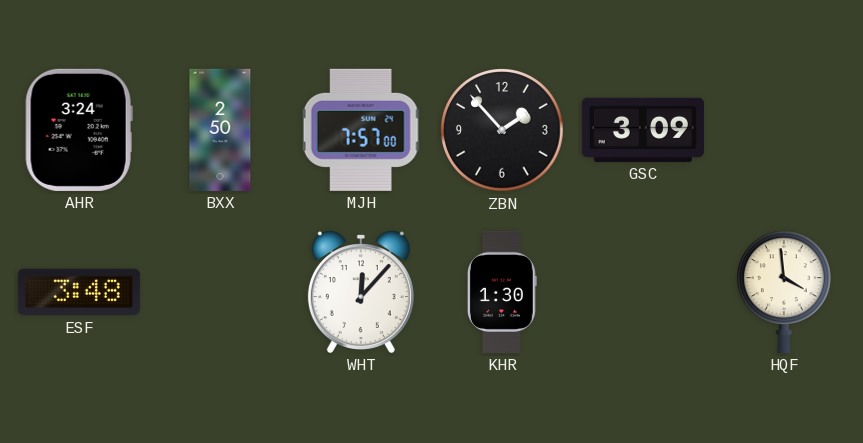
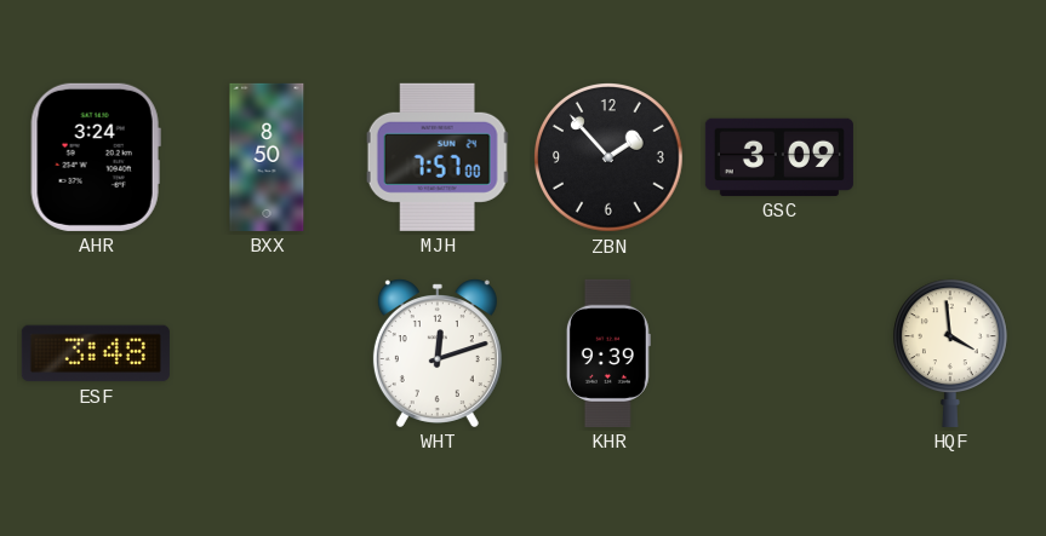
BXX: 2:50 -> 8:50
WHT: 12:07 -> 12:12
KHR: 1:30 -> 9:39
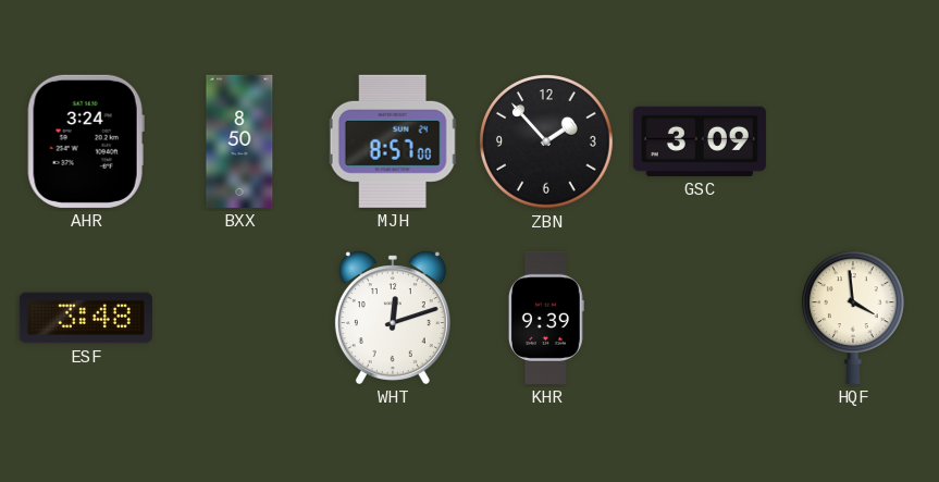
MJH: 7:57 -> 8:57
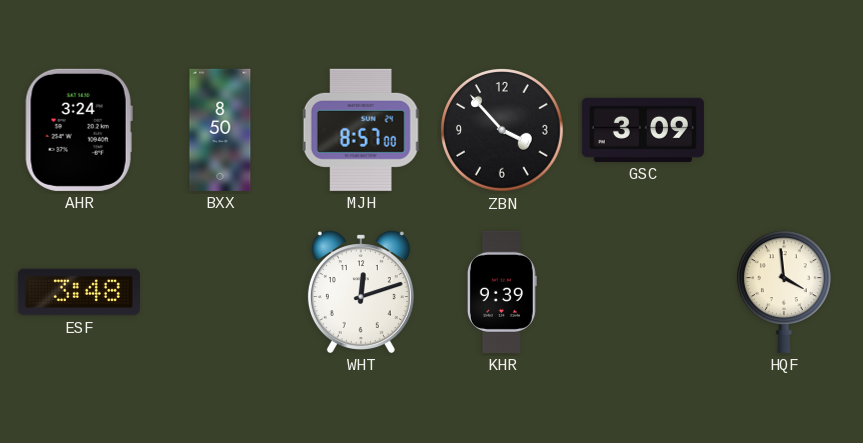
ZBN: 1:53 -> 3:53
